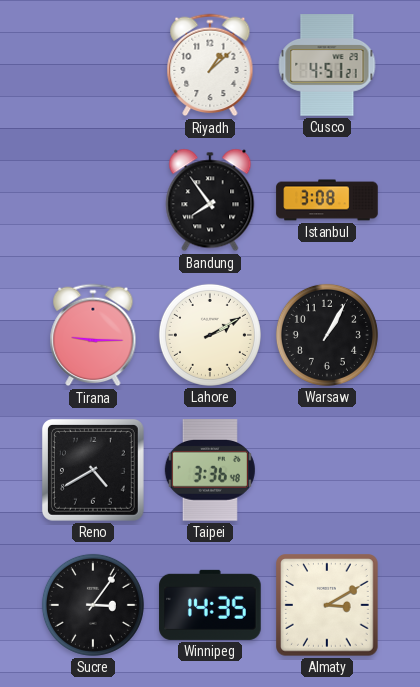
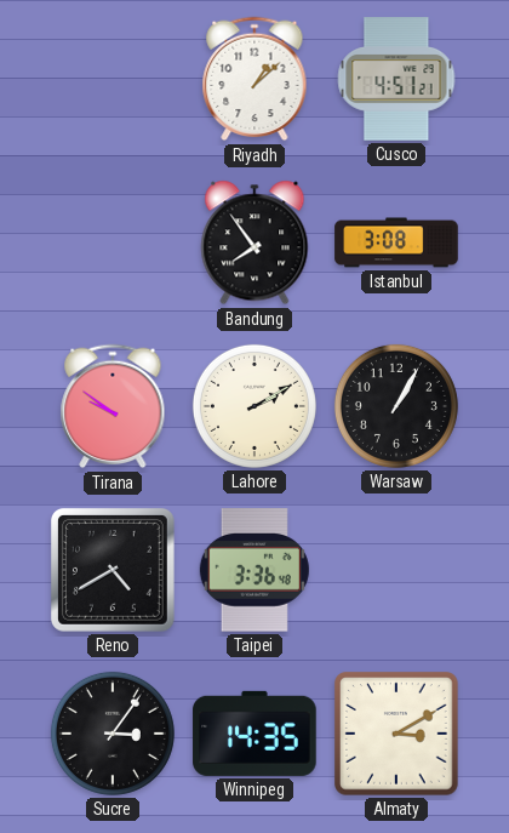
Tirana: 9:15 -> 9:51
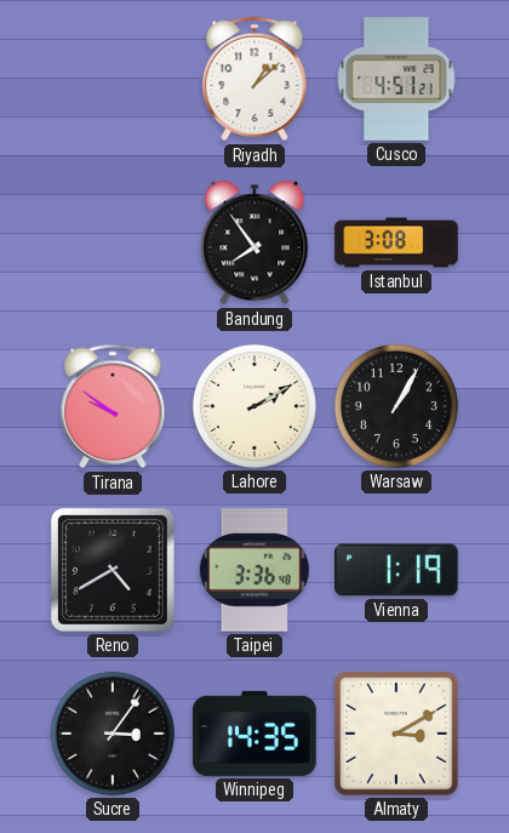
Vienna: none -> 1:19
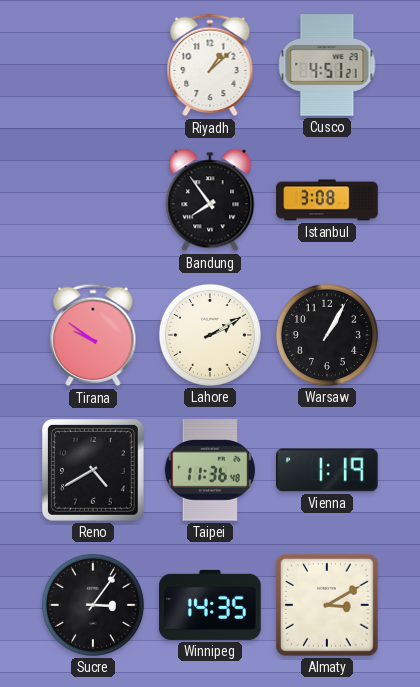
Taipei: 3:36 -> 11:36
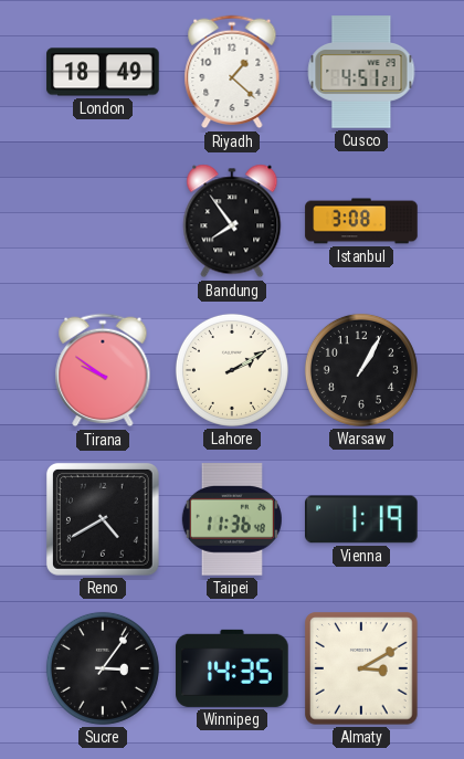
London: none -> 18:49
Riyadh: 1:08 -> 1:22
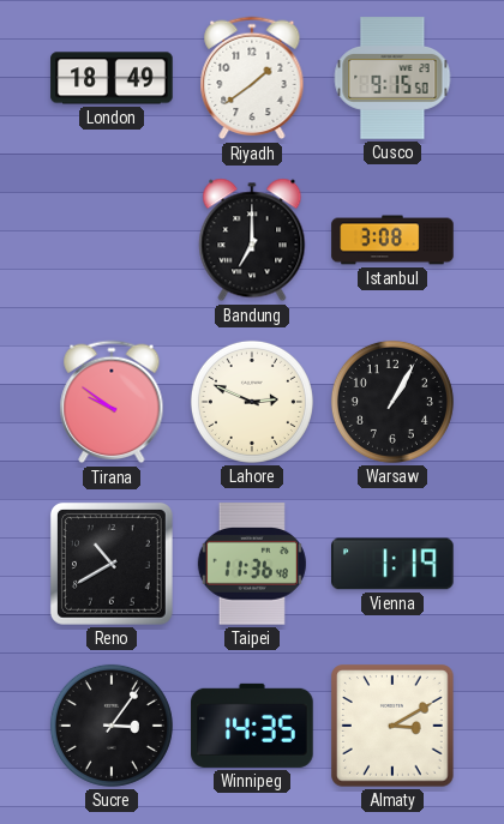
Riyadh: 1:22 -> 1:39
Cusco: 4:51 -> 9:15
Bandung: 7:54 -> 7:00
Lahore: 2:10 -> 2:49
Reno: 4:40 -> 10:40
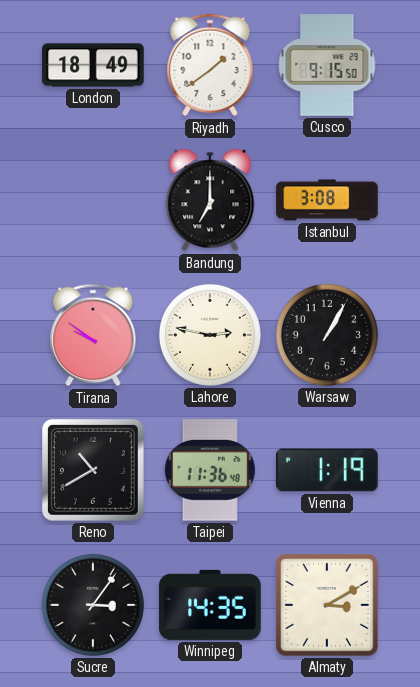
Lahore: 2:49 -> 2:47
